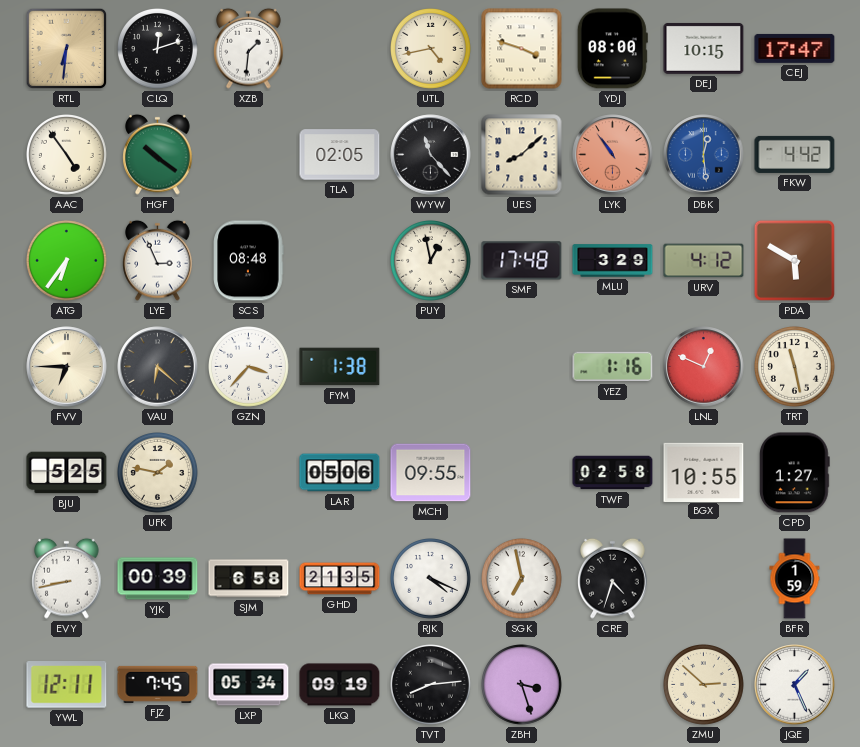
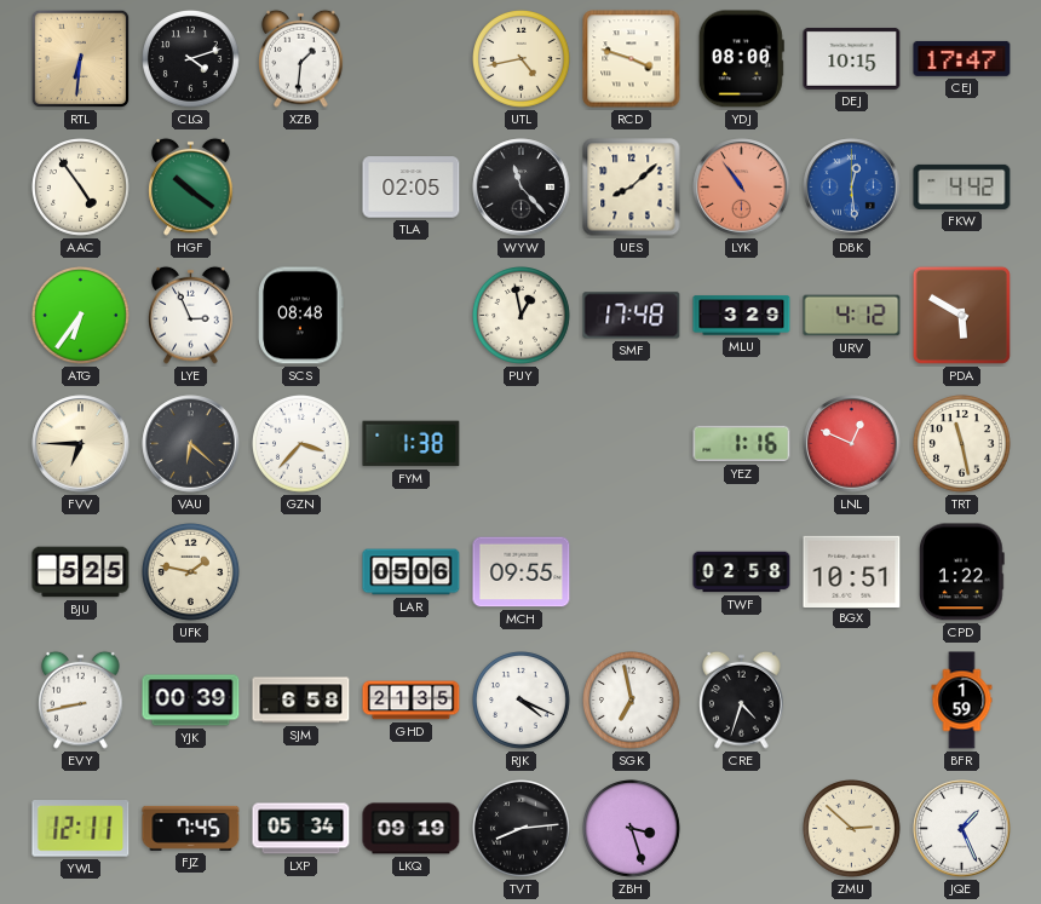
CLQ: 12:12 -> 4:12
BGX: 10:55 -> 10:51
CPD: 1:27 -> 1:22
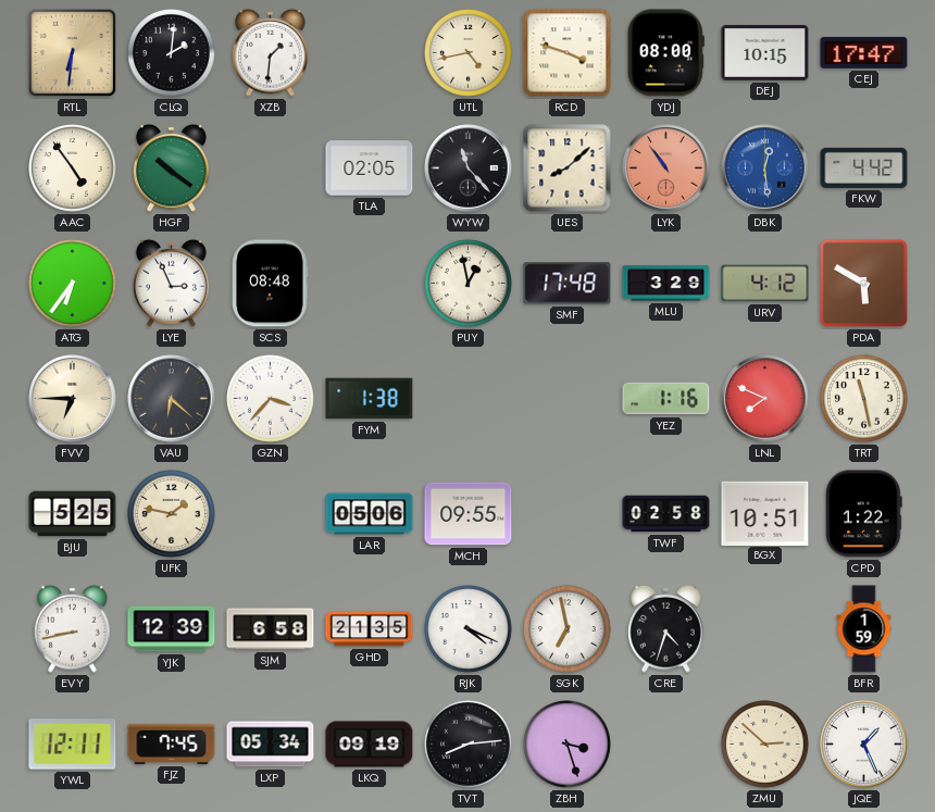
CLQ: 4:12 -> 2:01
LNL: 12:49 -> 7:49
YJK: 00:39 -> 12:39
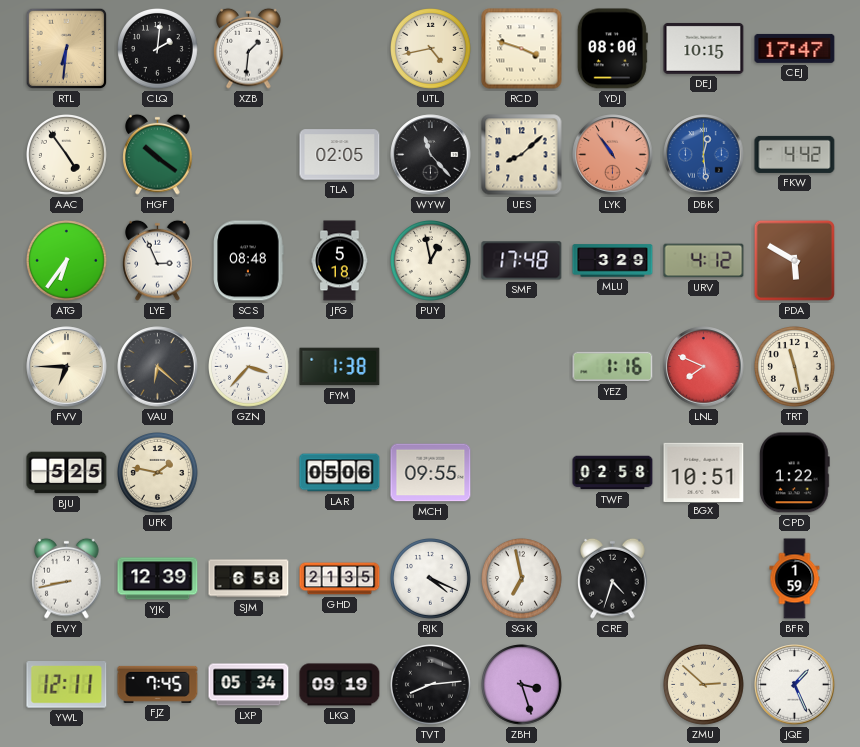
JFG: none -> 5:18
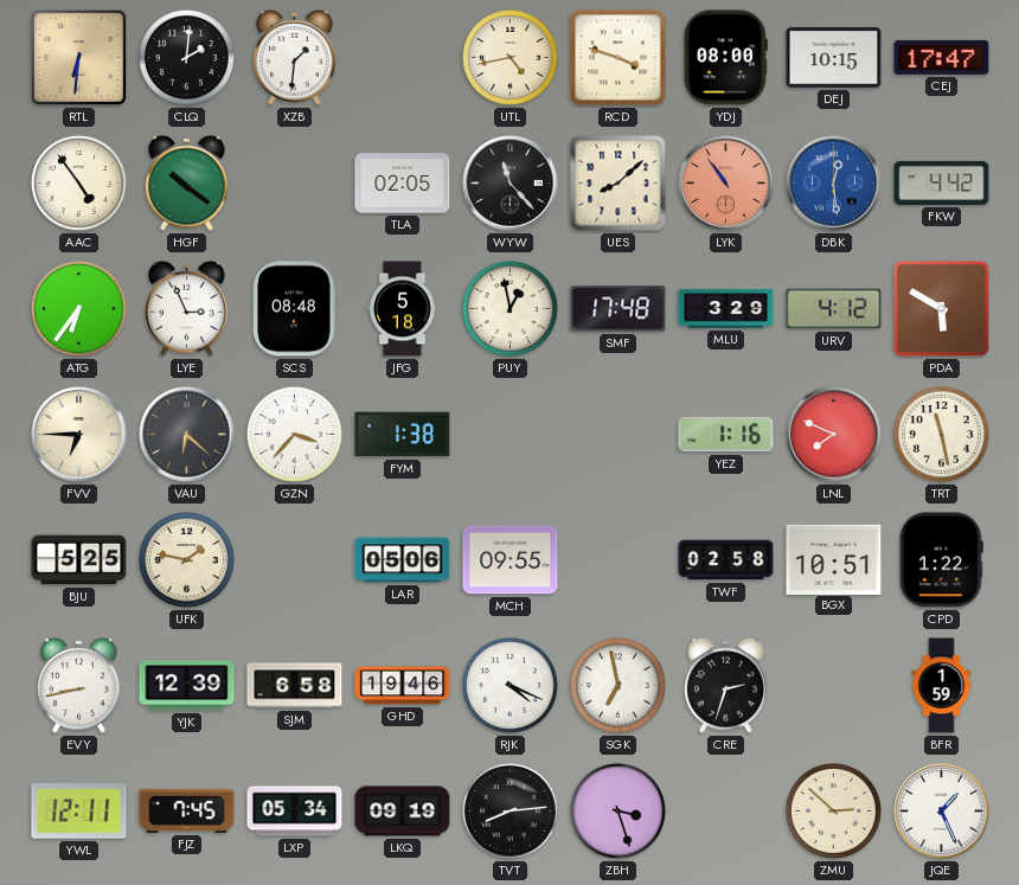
GHD: 21:35 -> 19:46
CRE: 4:33 -> 2:33
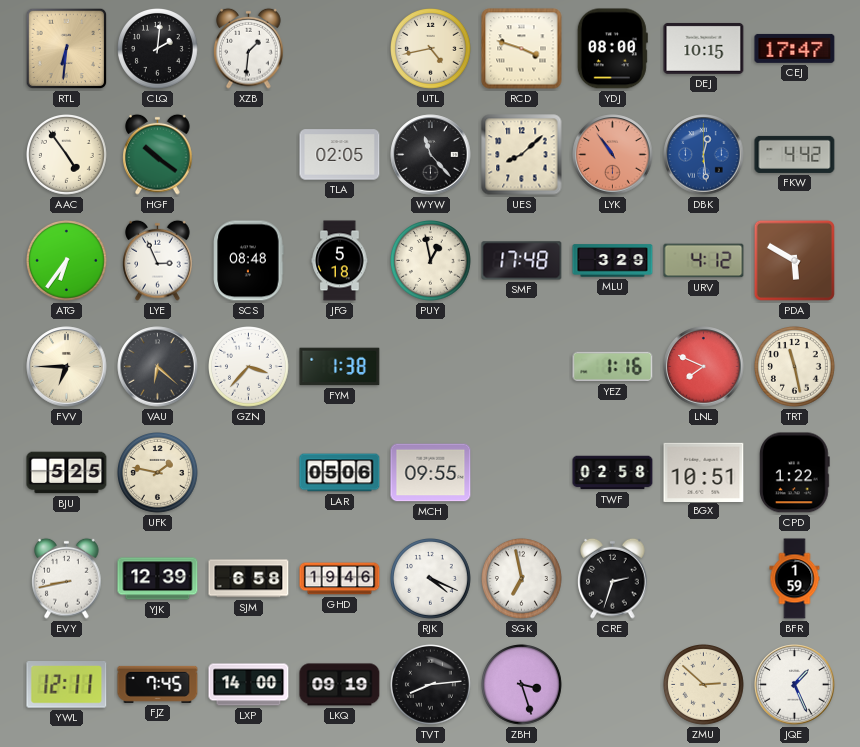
LXP: 05:34 -> 14:00
